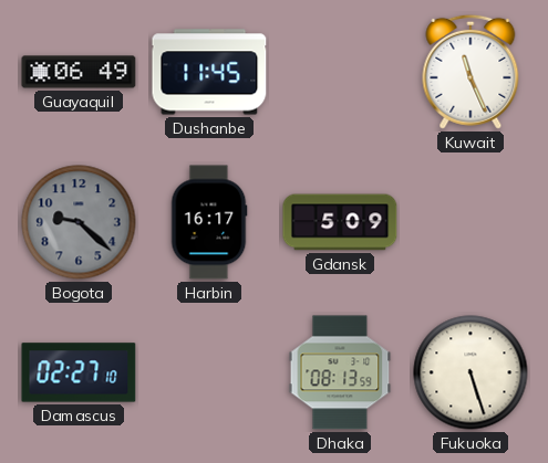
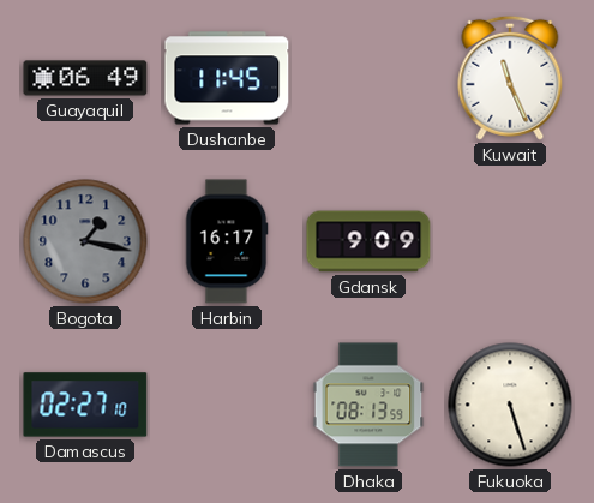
Bogota: 9:22 -> 1:17
Gdansk: 5:09 -> 9:09
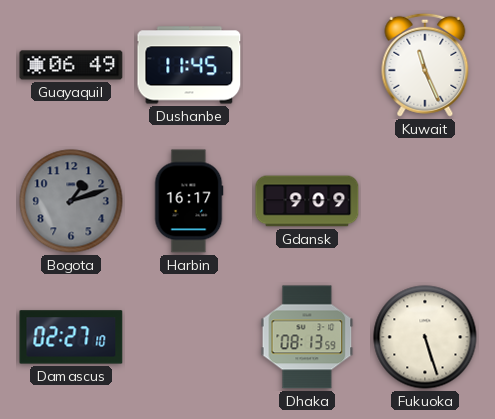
Bogota: 1:17 -> 1:12
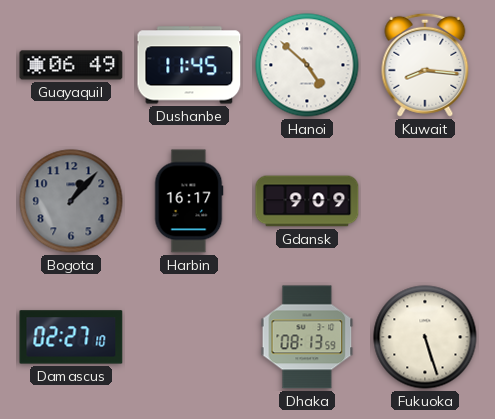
Hanoi: none -> 4:52
Kuwait: 11:26 -> 8:16
Bogota: 1:12 -> 1:07
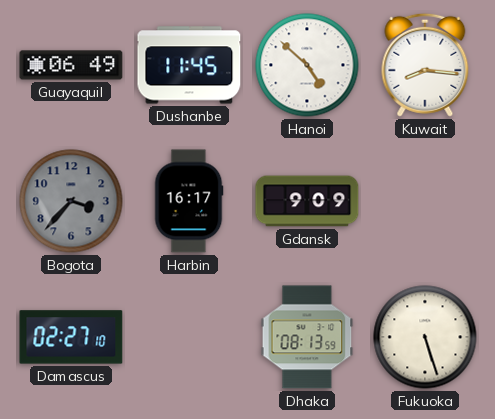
Bogota: 1:07 -> 3:37
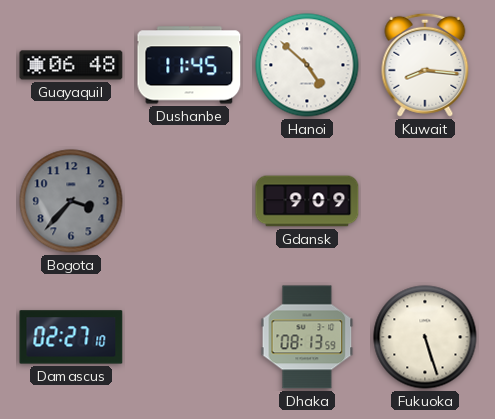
Guayaquil: 06:49 -> 06:48
Harbin: 16:17 -> none
